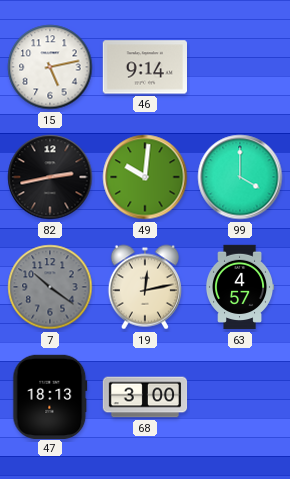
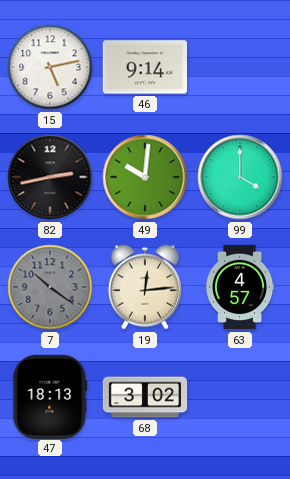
19: 12:13 -> 12:14
68: 3:00 -> 3:02
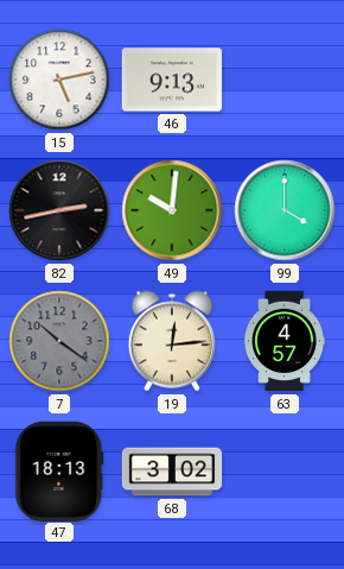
46: 9:14 -> 9:13
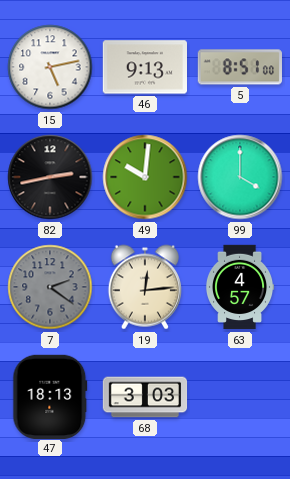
5: none -> 8:51
7: 10:21 -> 2:21
68: 3:02 -> 3:03
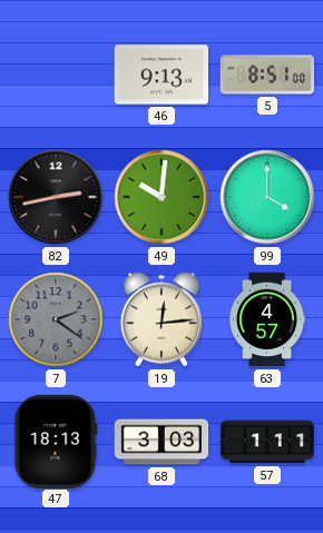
15: 5:13 -> none
57: none -> 1:11
